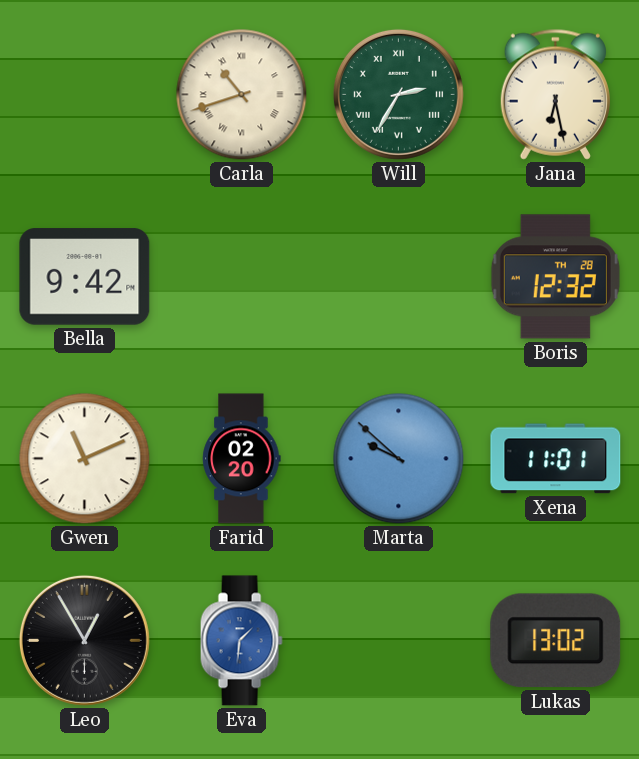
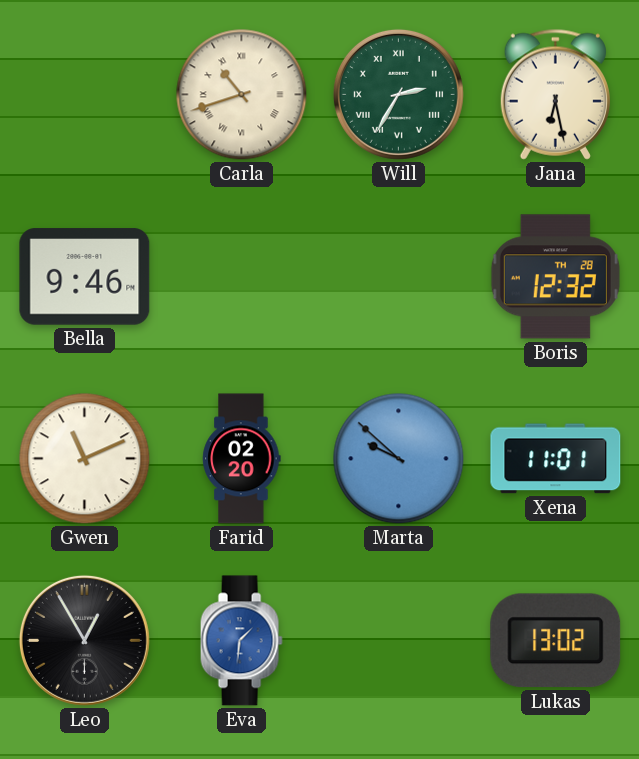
Bella: 9:42 -> 9:46
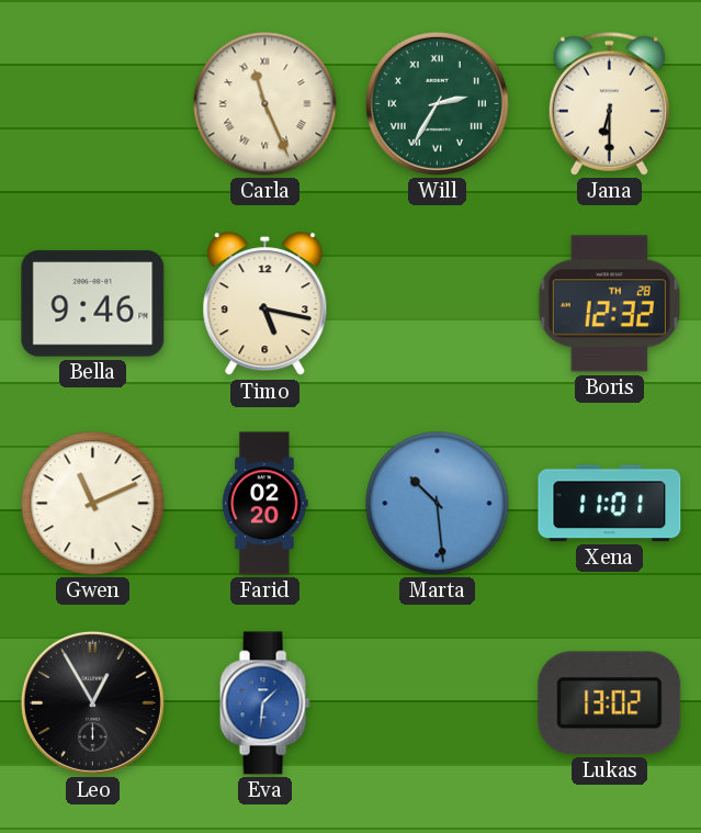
Carla: 10:42 -> 11:26
Jana: 6:28 -> 6:30
Timo: none -> 5:17
Marta: 9:52 -> 10:29
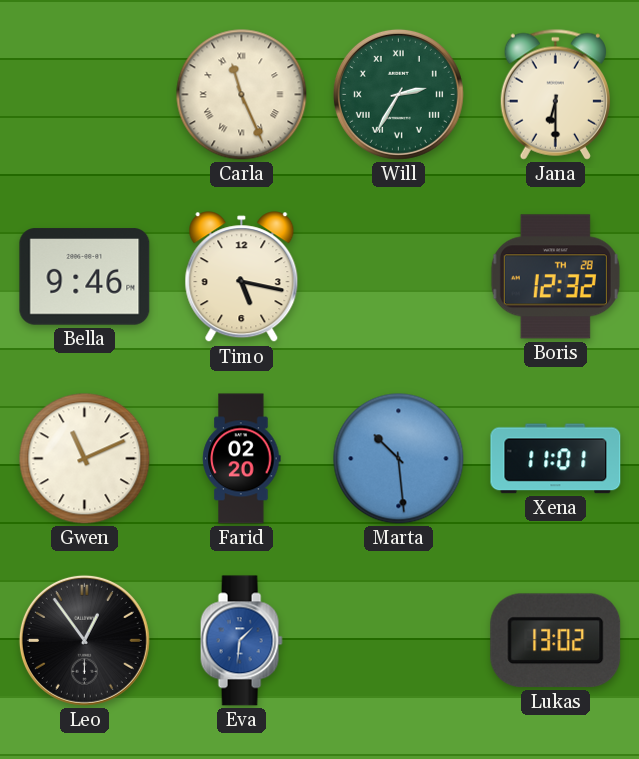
Leo: 12:55 -> 12:54
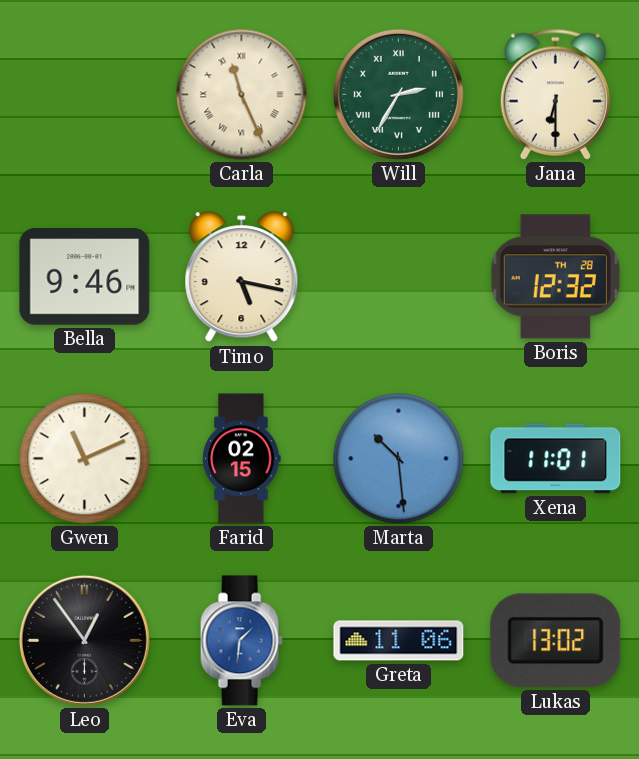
Farid: 02:20 -> 02:15
Greta: none -> 11:06
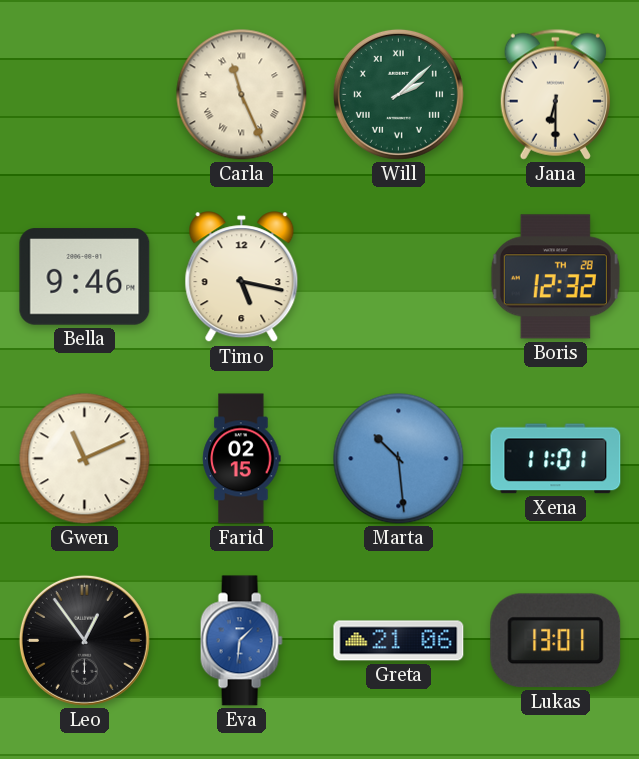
Will: 2:35 -> 2:08
Greta: 11:06 -> 21:06
Lukas: 13:02 -> 13:01
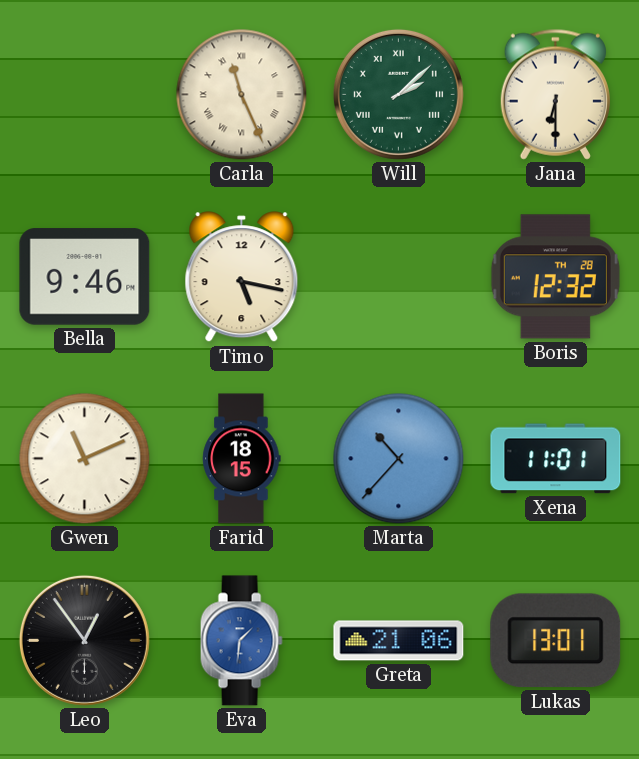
Farid: 02:15 -> 18:15
Marta: 10:29 -> 10:37
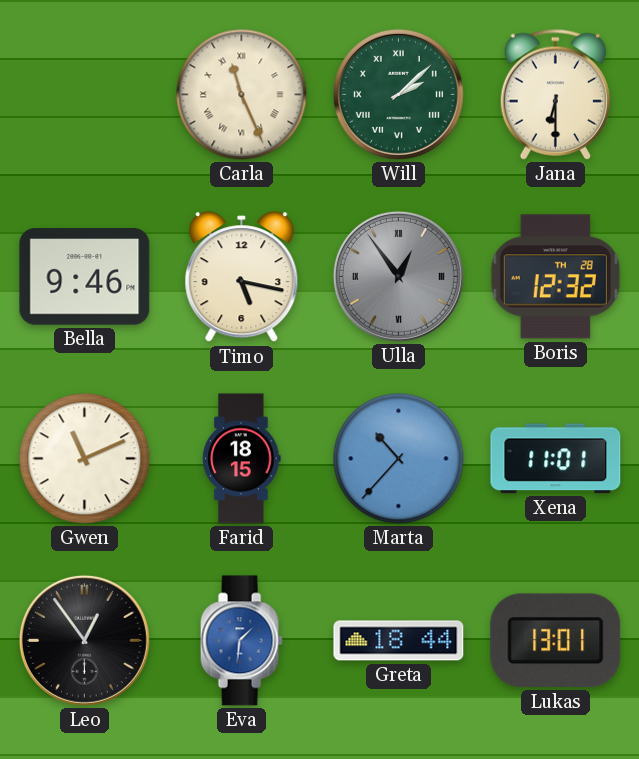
Ulla: none -> 12:54
Greta: 21:06 -> 18:44
